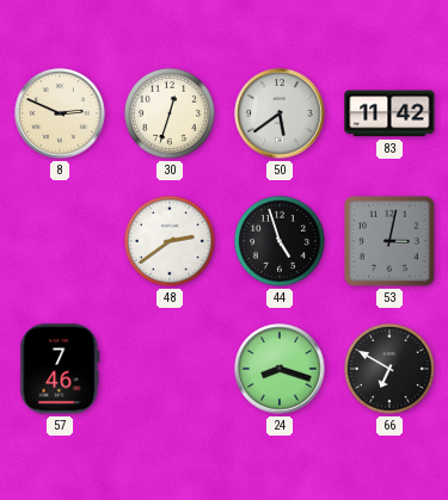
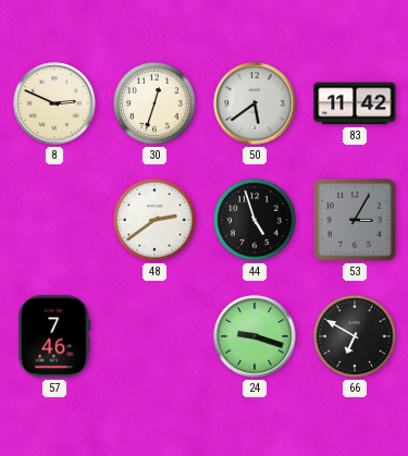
53: 3:02 -> 3:05
24: 8:18 -> 9:18
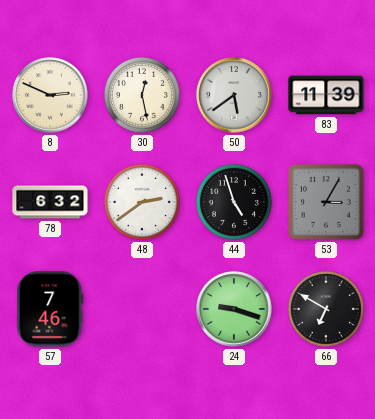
30: 12:33 -> 12:28
83: 11:42 -> 11:39
78: none -> 6:32
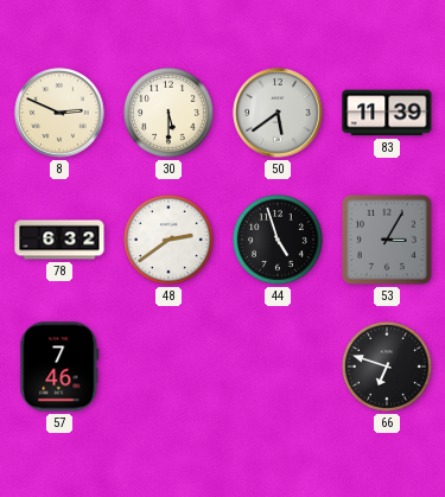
30: 12:28 -> 5:30
24: 9:18 -> none
66: 6:50 -> 6:48
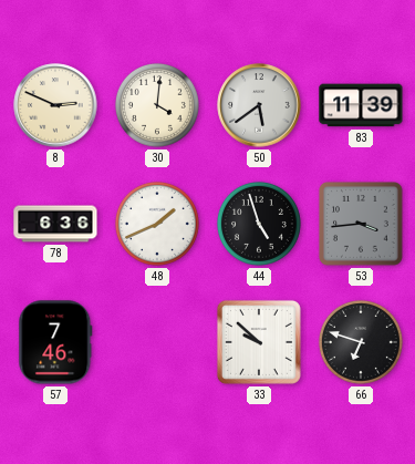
30: 5:30 -> 4:01
78: 6:32 -> 6:36
48: 2:39 -> 1:41
53: 3:05 -> 3:44
33: none -> 9:52
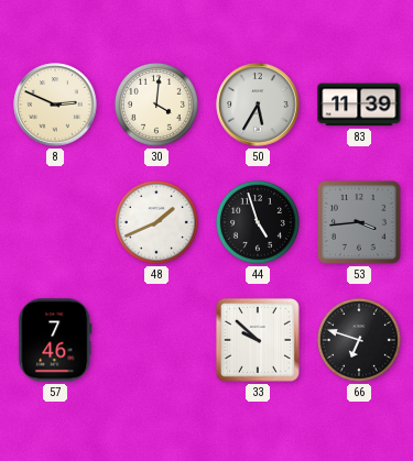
50: 5:39 -> 5:35
78: 6:36 -> none
